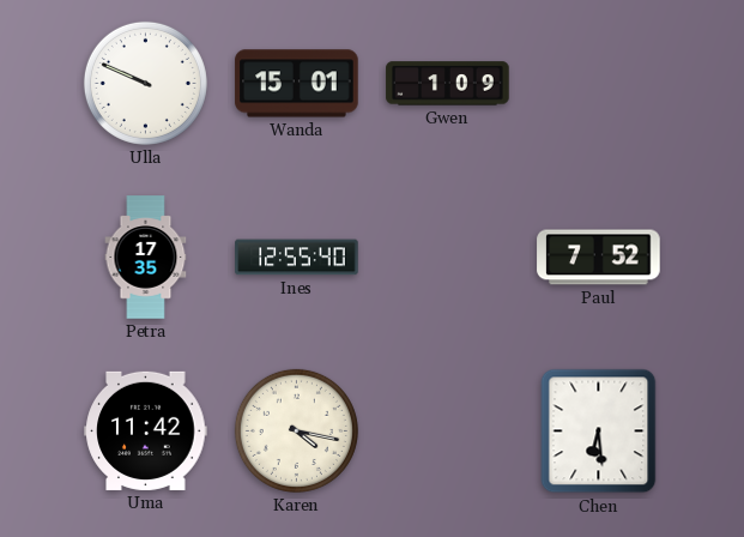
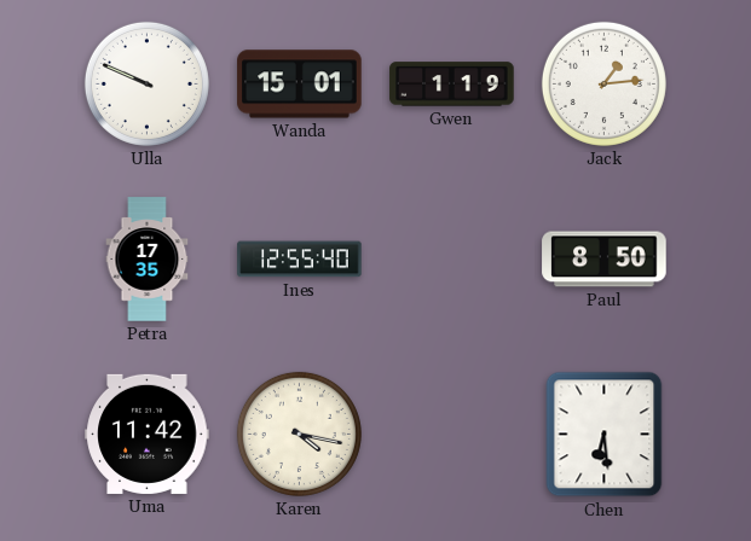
Gwen: 1:09 -> 1:19
Jack: none -> 1:14
Paul: 7:52 -> 8:50
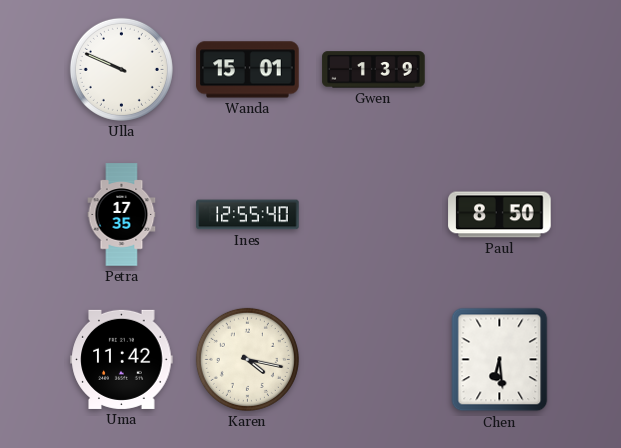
Gwen: 1:19 -> 1:39
Jack: 1:14 -> none
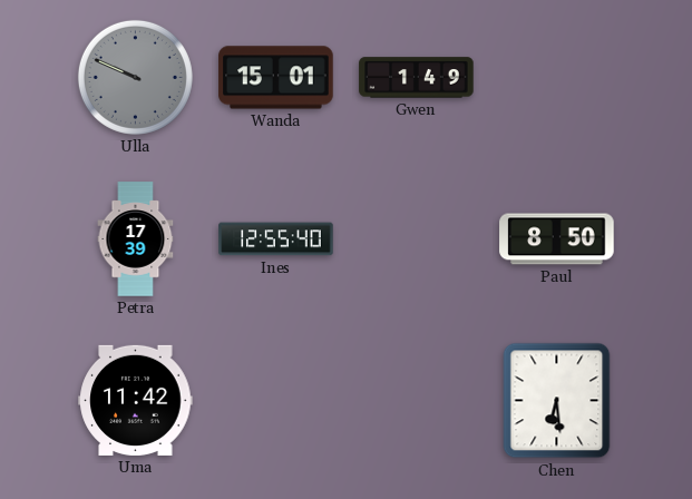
Ulla dial: white -> grey
Gwen: 1:39 -> 1:49
Petra: 17:35 -> 17:39
Karen: 4:17 -> none
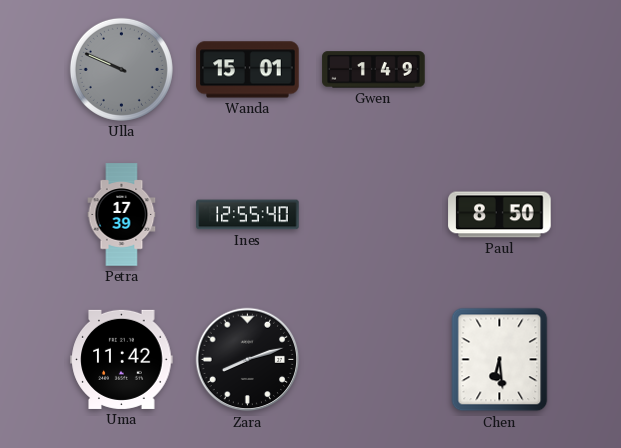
Zara: none -> 8:12
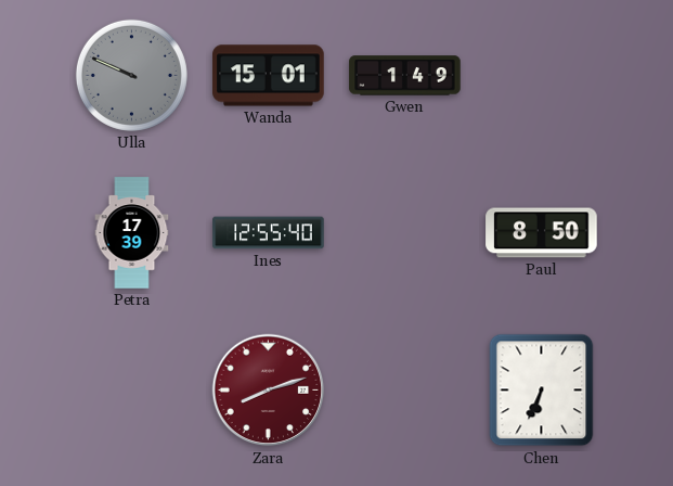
Uma: 11:42 -> none
Zara dial: black -> burgundy
Chen: 6:29 -> 6:34
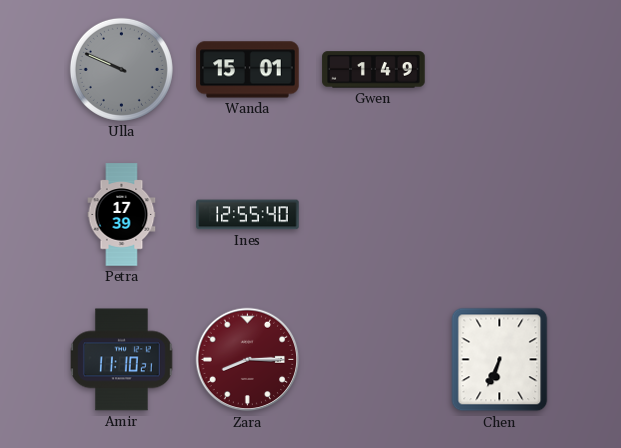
Paul: 8:50 -> none
Amir: none -> 11:10
Zara: 8:12 -> 8:15
